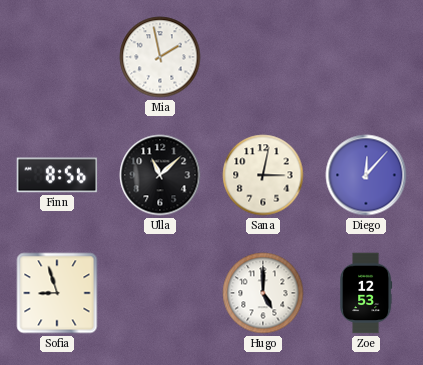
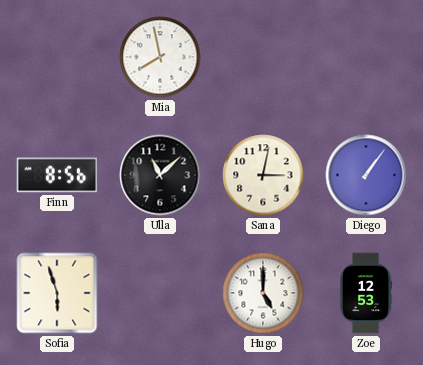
Mia: 1:58 -> 7:58
Diego: 12:07 -> 1:06
Sofia: 8:57 -> 5:57
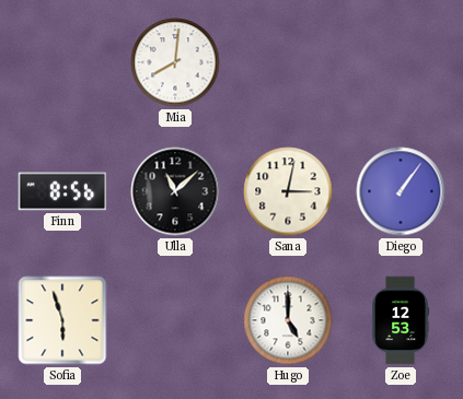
Mia: 7:58 -> 8:01
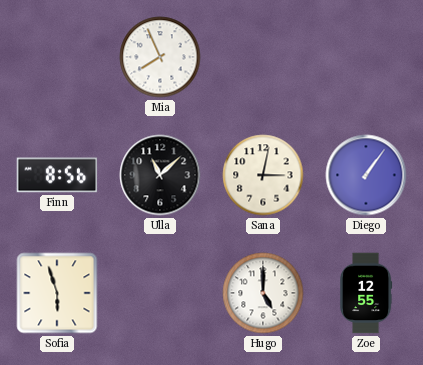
Mia: 8:01 -> 7:56
Zoe: 12:53 -> 12:55
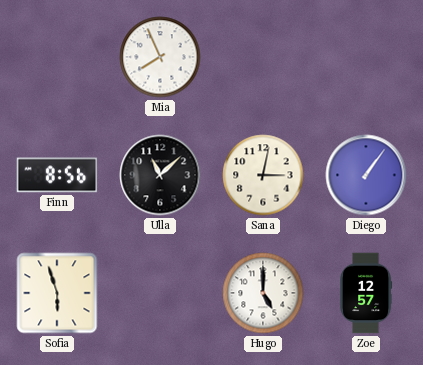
Zoe: 12:55 -> 12:57
